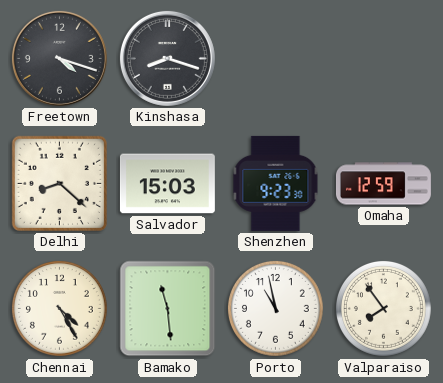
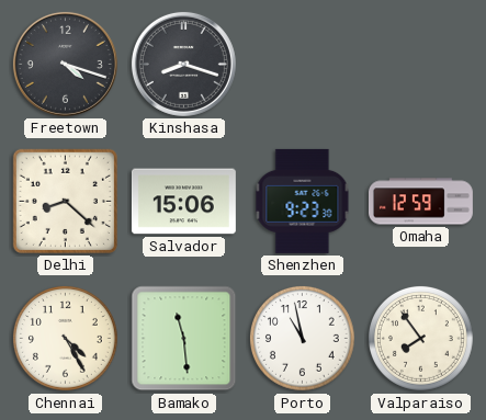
Salvador: 15:03 -> 15:06
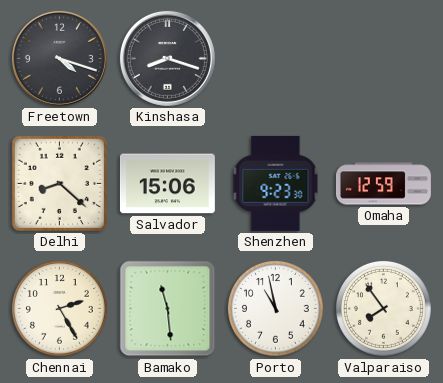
Chennai: 4:25 -> 2:25
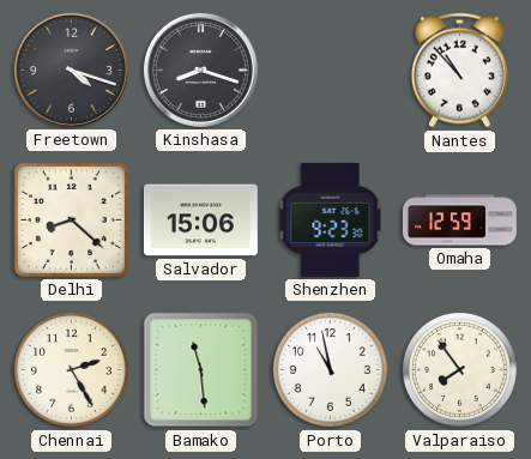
Nantes: none -> 10:53
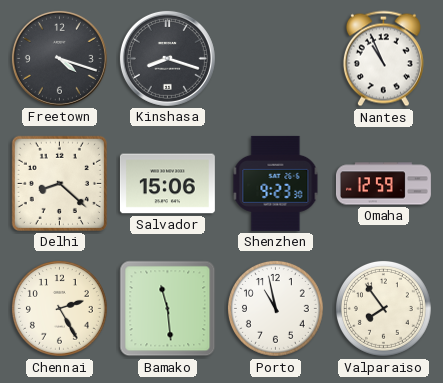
Nantes: 10:53 -> 10:56
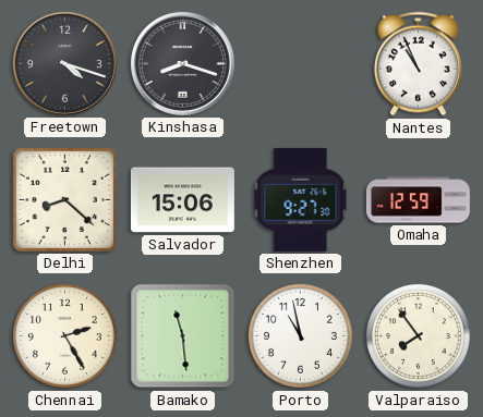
Shenzhen: 9:23 -> 9:27
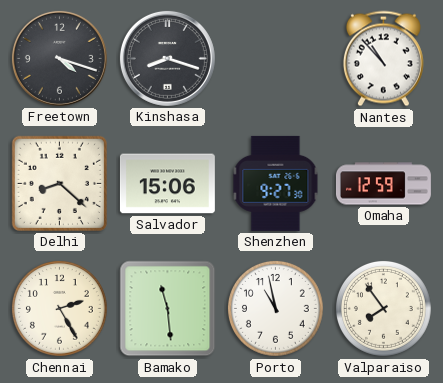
Nantes: 10:56 -> 10:53
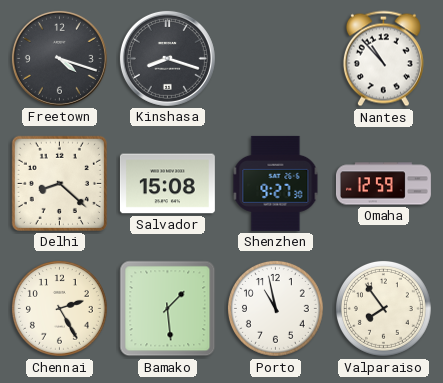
Salvador: 15:06 -> 15:08
Bamako: 11:29 -> 1:29
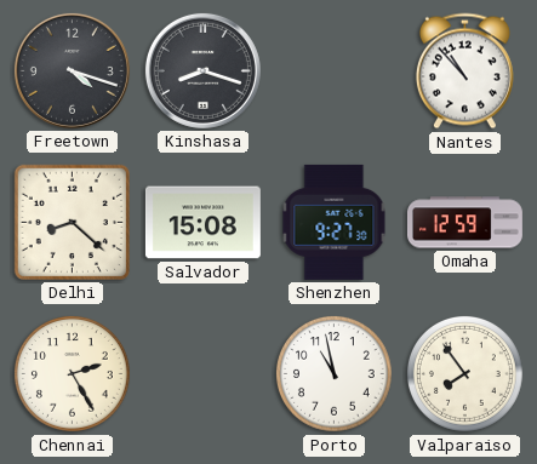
Bamako: 1:29 -> none
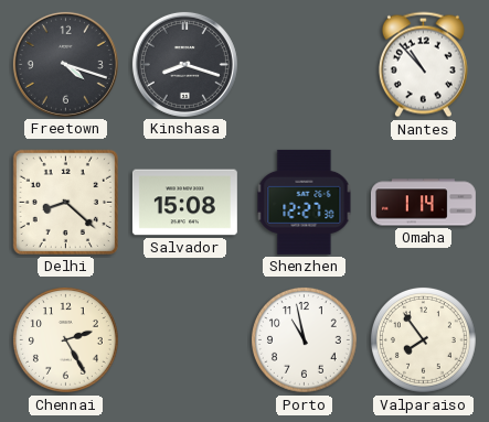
Shenzhen: 9:27 -> 12:27
Omaha: 12:59 -> 1:14
